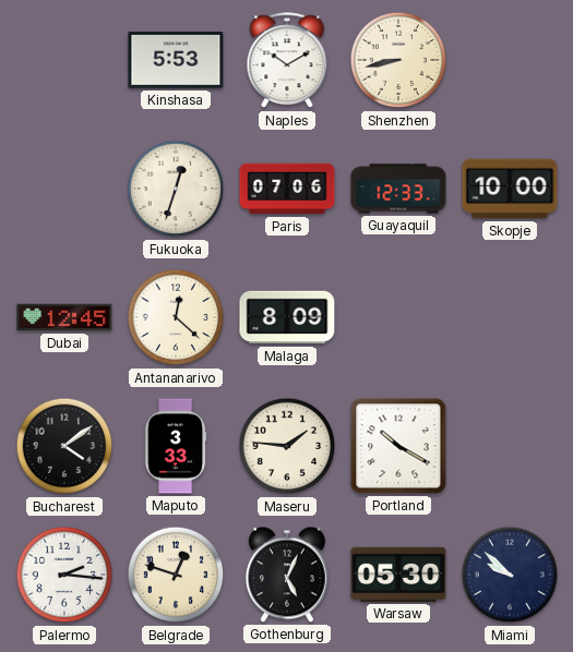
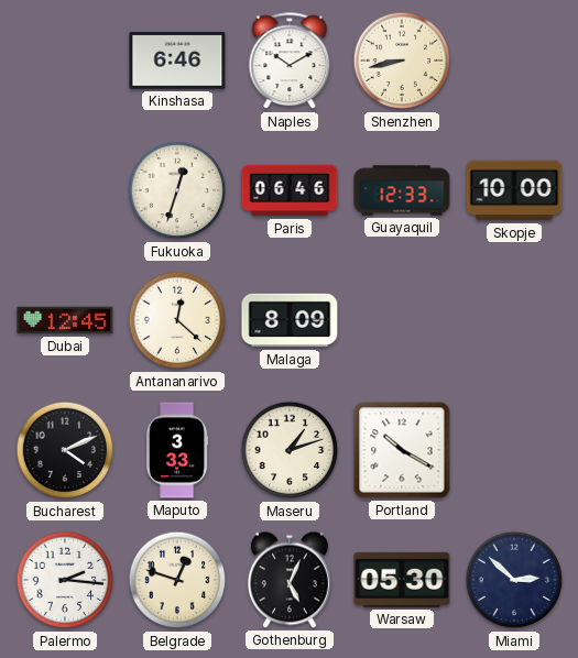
Kinshasa: 5:53 -> 6:46
Paris: 07:06 -> 06:46
Bucharest: 4:09 -> 4:11
Maseru: 1:46 -> 1:12
Miami: 9:52 -> 2:52
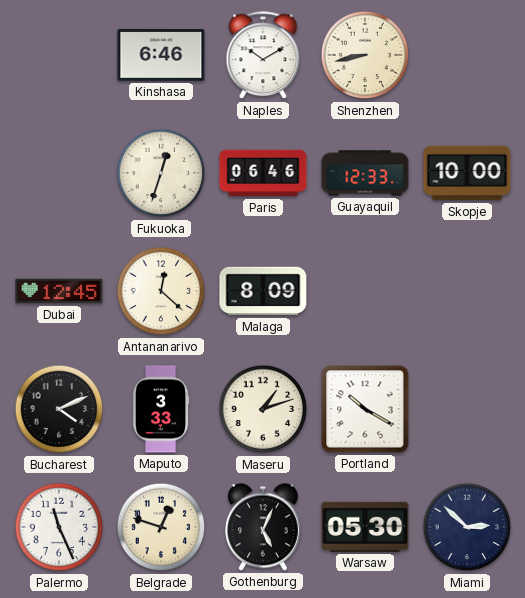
Palermo: 2:16 -> 11:26
